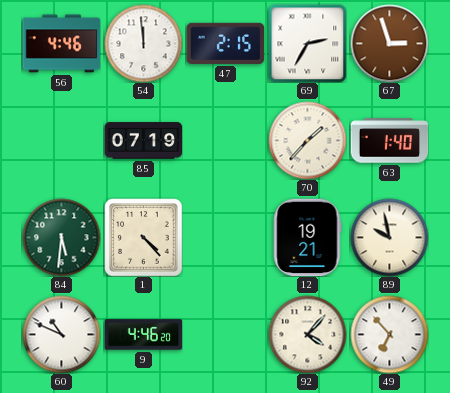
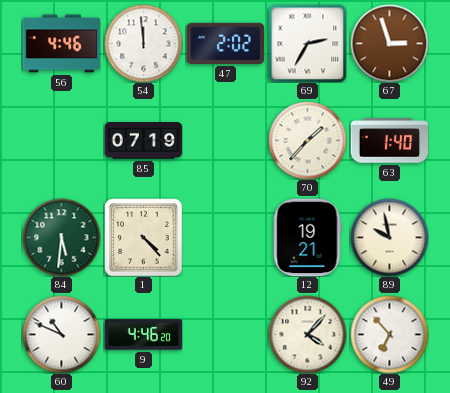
47: 2:15 -> 2:02
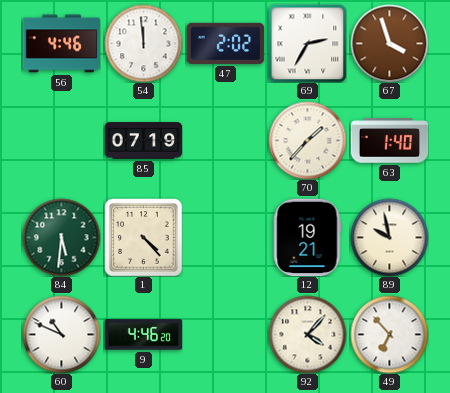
67: 2:57 -> 3:57
